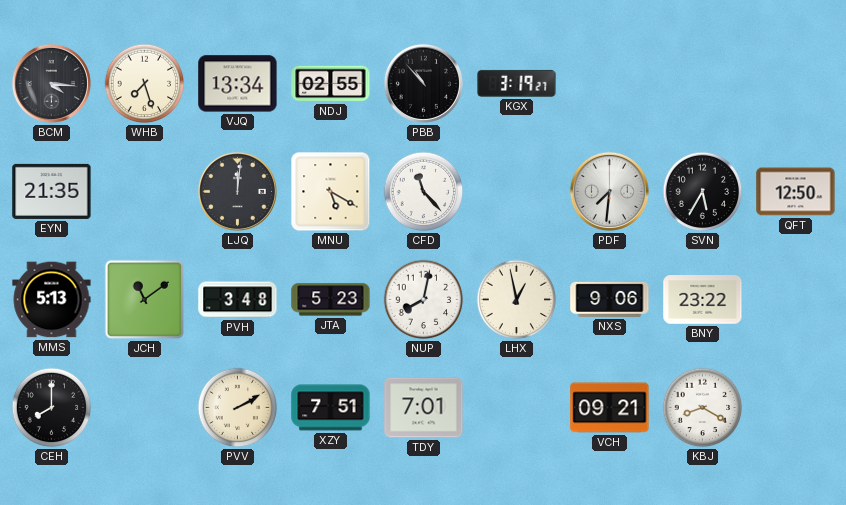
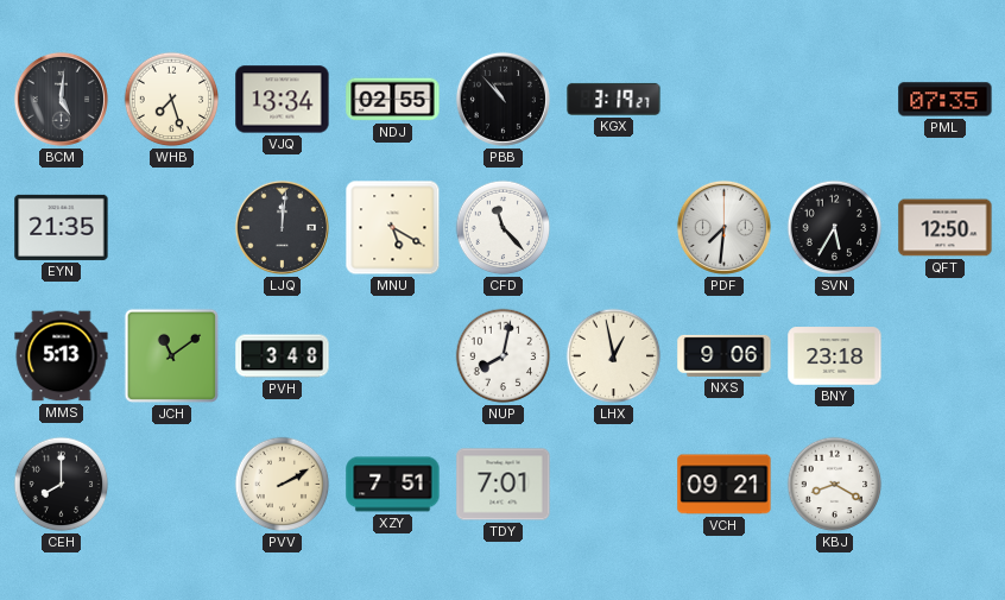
BCM: 4:16 -> 5:01
PML: none -> 07:35
JTA: 5:23 -> none
BNY: 23:22 -> 23:18
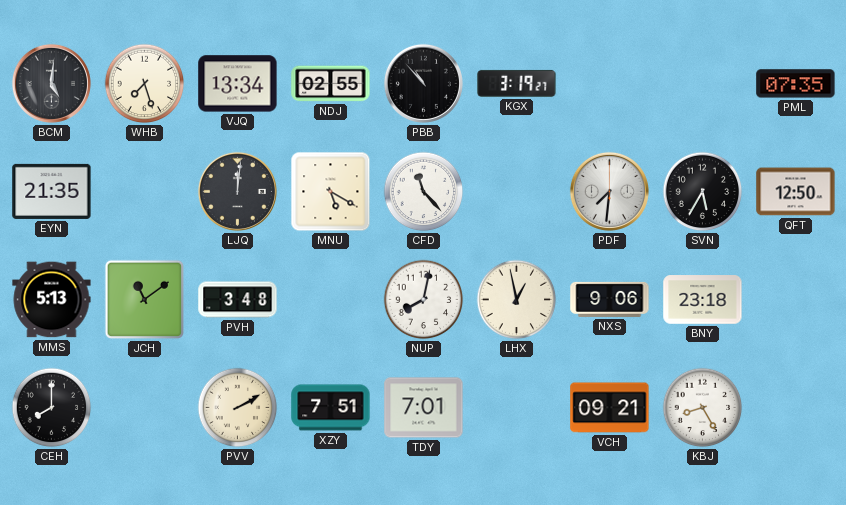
KBJ: 8:20 -> 8:25
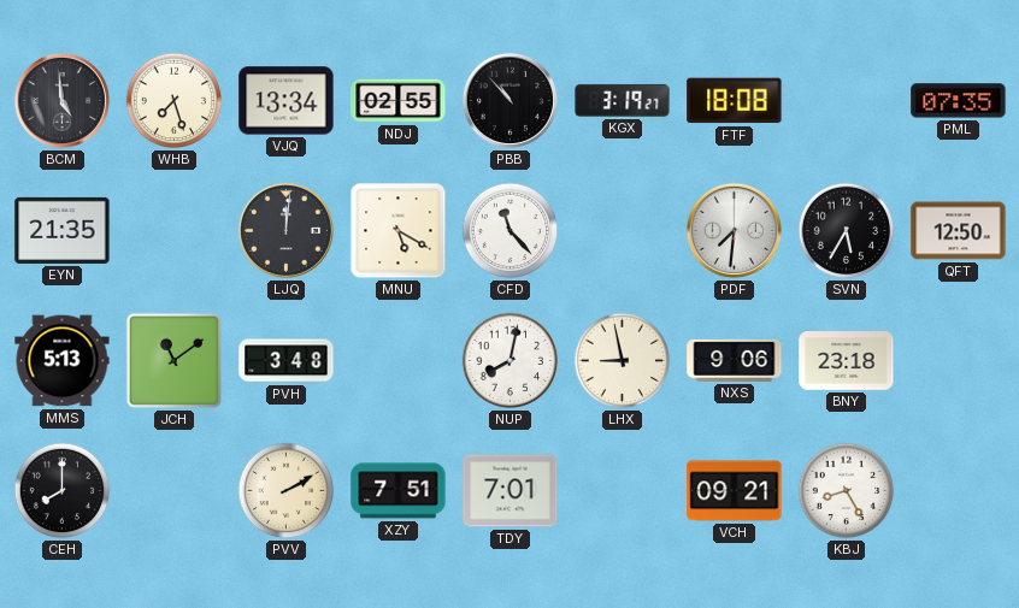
BCM: 5:01 -> 4:59
FTF: none -> 18:08
LHX: 12:58 -> 8:58
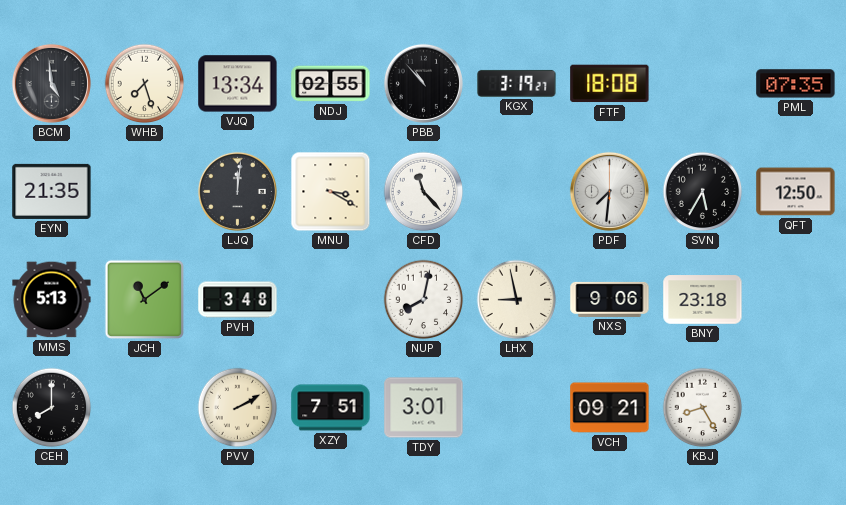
MNU: 5:20 -> 3:20
TDY: 7:01 -> 3:01
